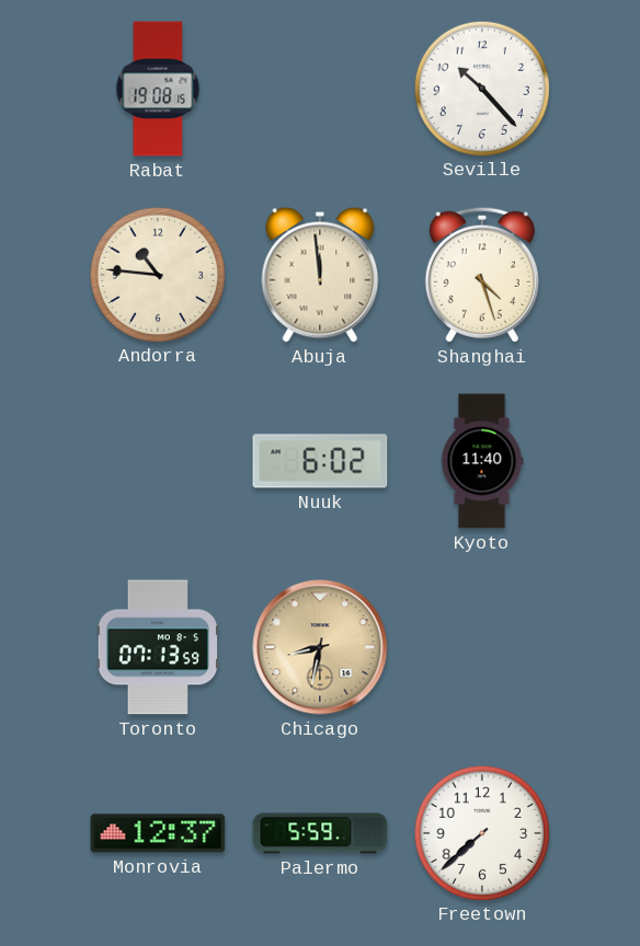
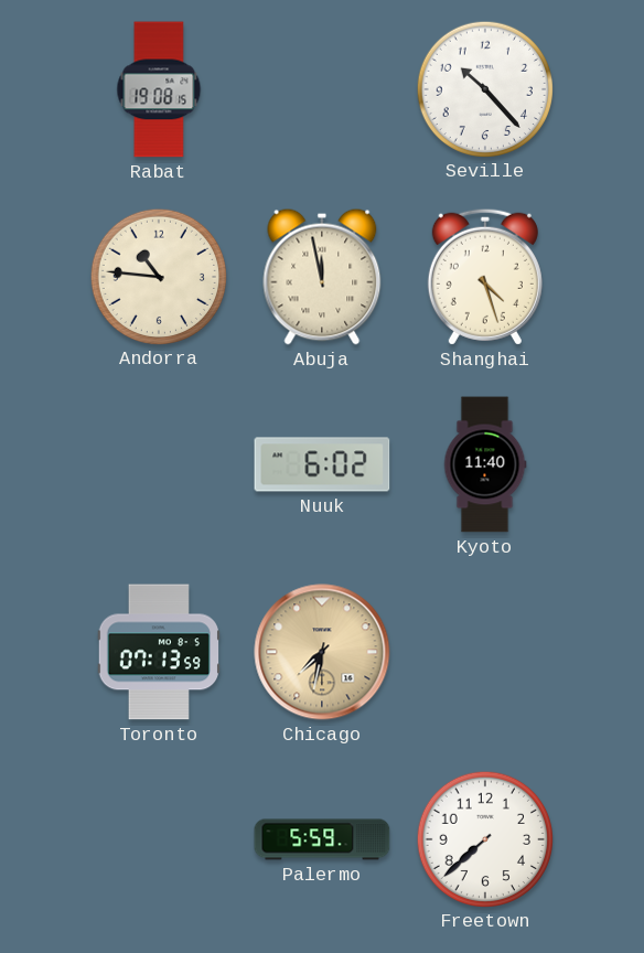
Abuja: 11:59 -> 11:58
Chicago: 8:32 -> 7:32
Monrovia: 12:37 -> none
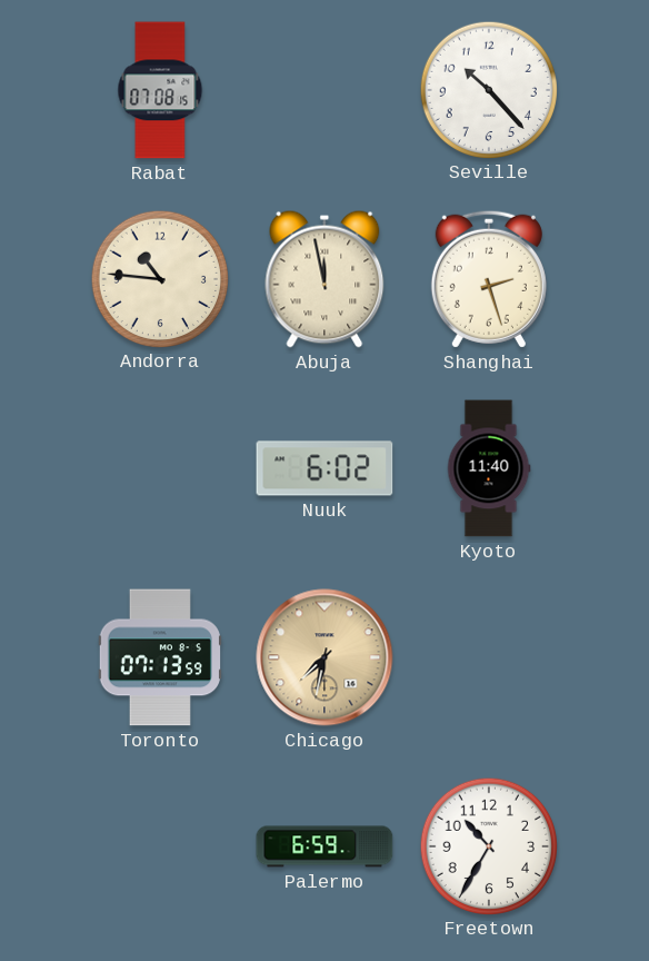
Rabat: 19:08 -> 07:08
Shanghai: 4:27 -> 2:27
Palermo: 5:59 -> 6:59
Freetown: 7:38 -> 10:35
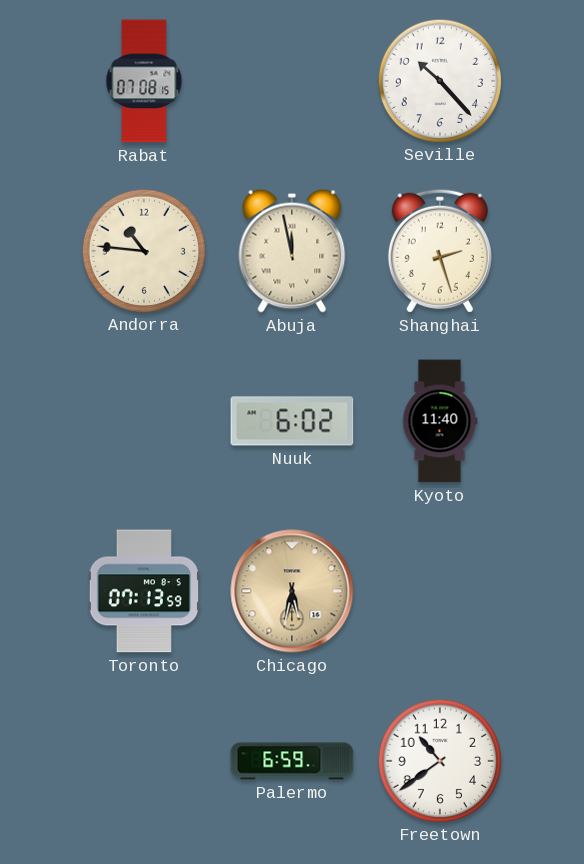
Chicago: 7:32 -> 5:32
Freetown: 10:35 -> 10:39
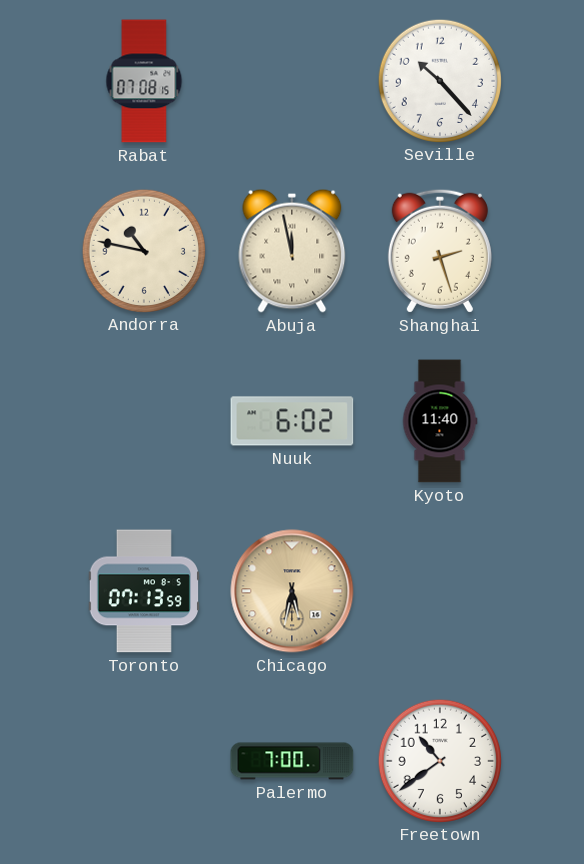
Andorra: 10:46 -> 10:47
Palermo: 6:59 -> 7:00
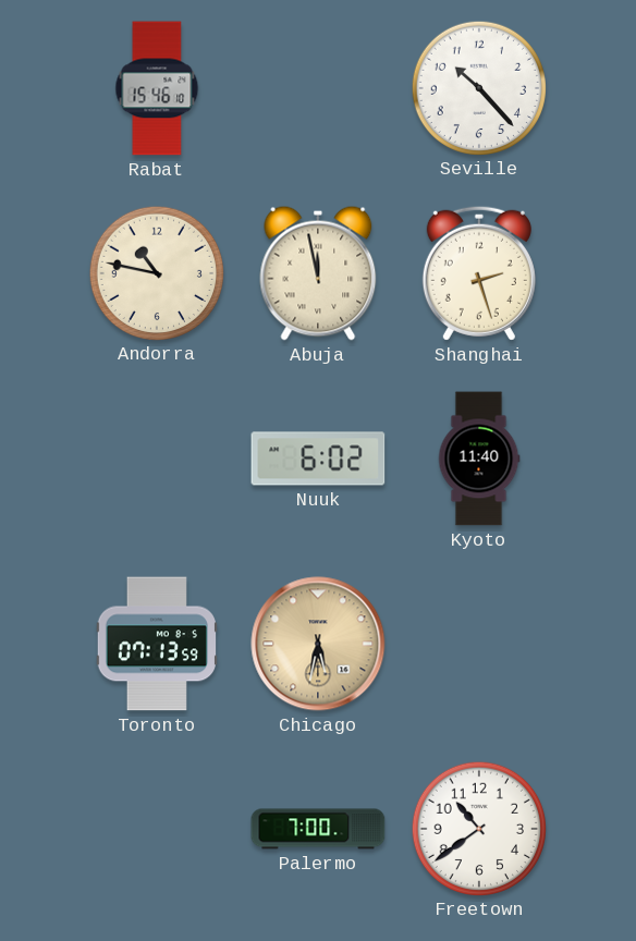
Rabat: 07:08 -> 15:46
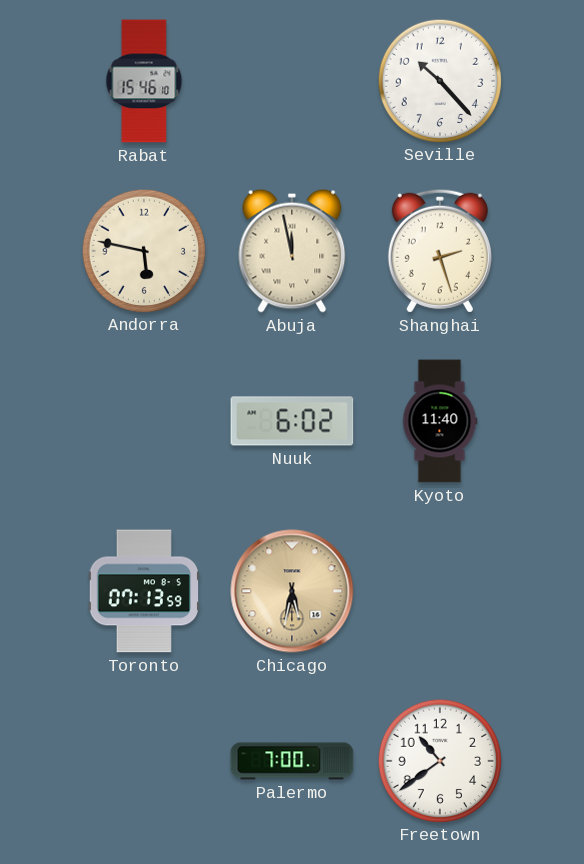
Andorra: 10:47 -> 5:47
